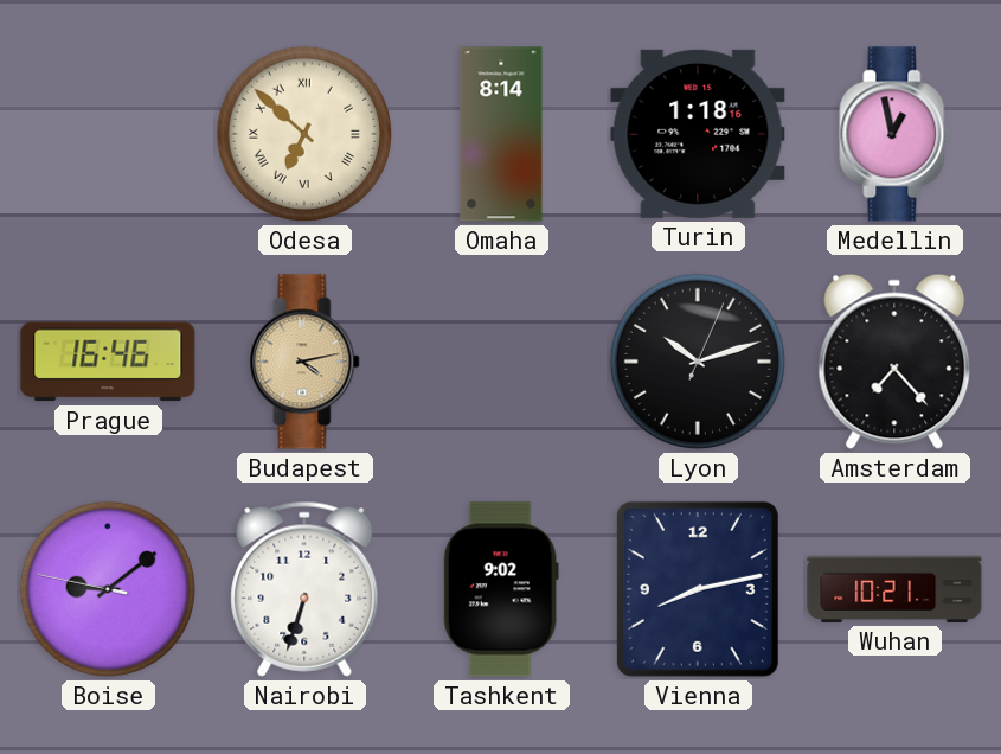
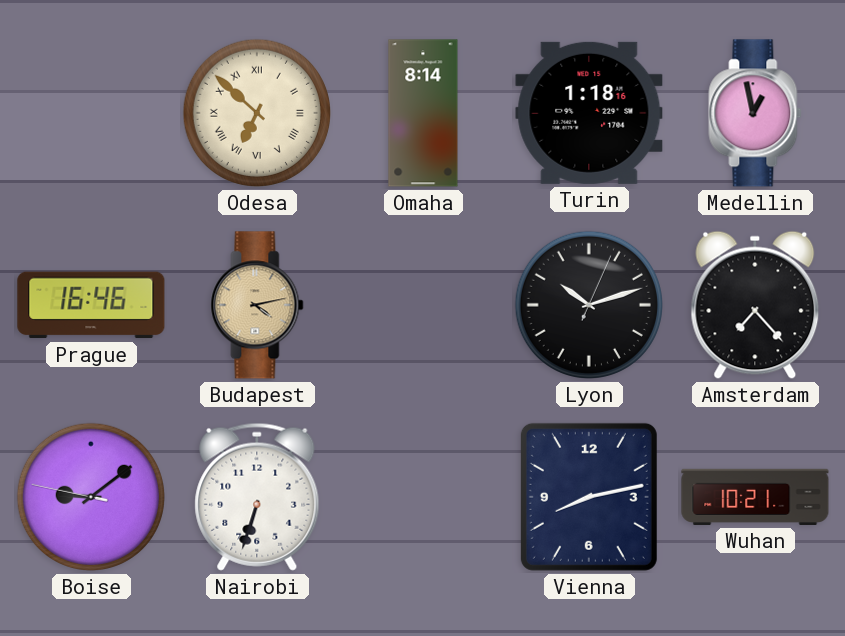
Tashkent: 9:02 -> none
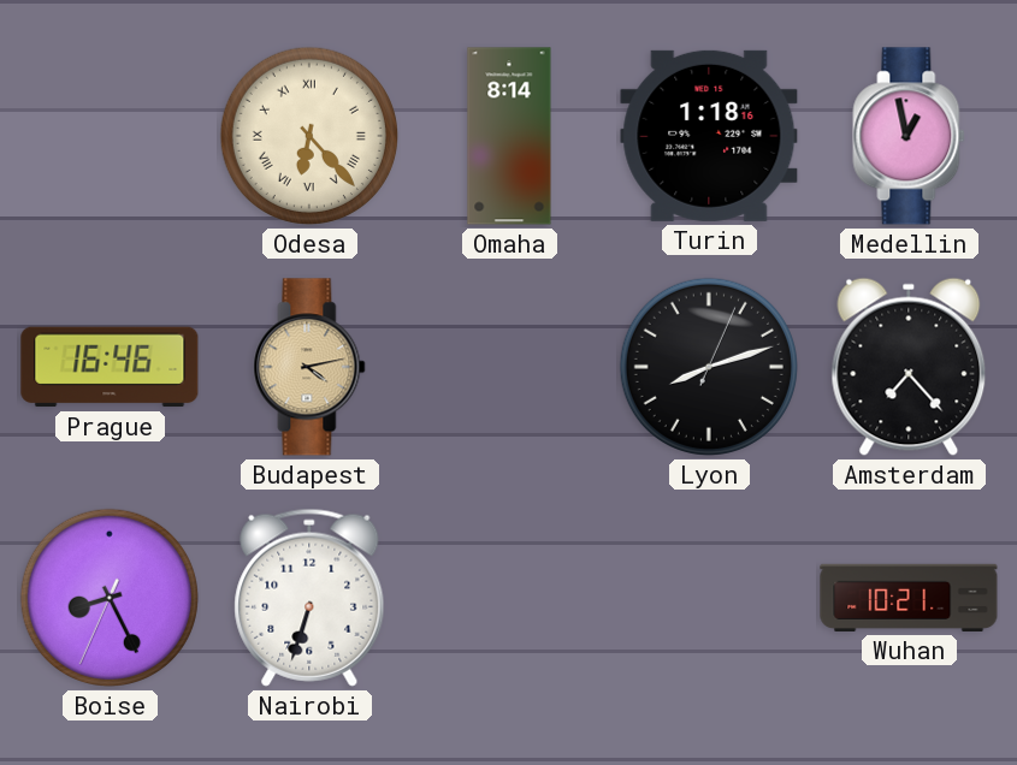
Odesa: 6:52 -> 6:23
Lyon: 10:12 -> 8:12
Boise: 9:08 -> 8:25
Vienna: 8:13 -> none
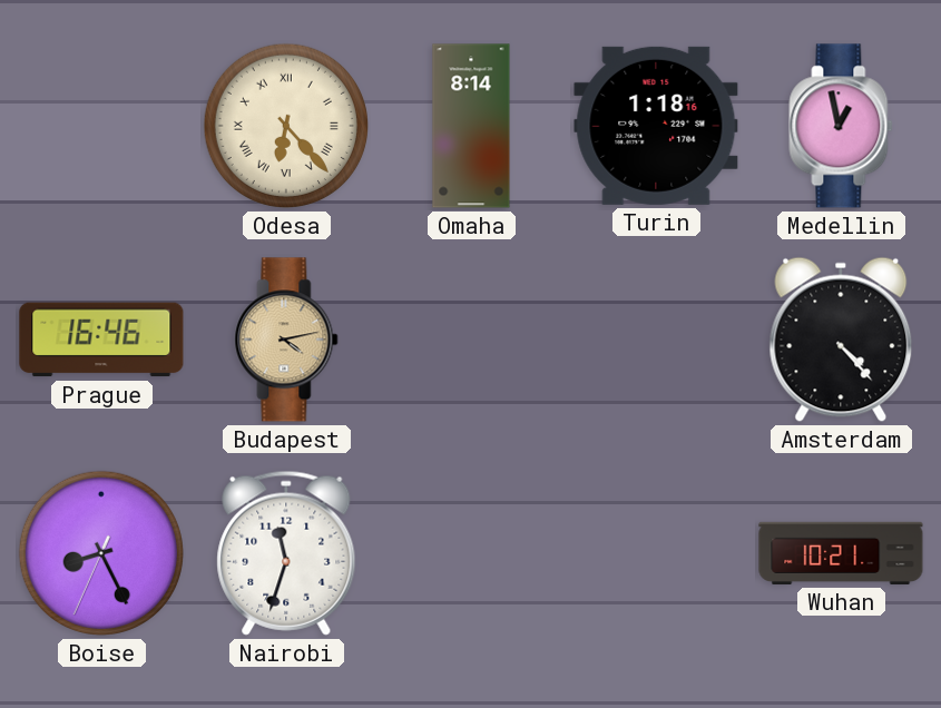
Lyon: 8:12 -> none
Amsterdam: 7:23 -> 4:23
Nairobi: 6:33 -> 11:33
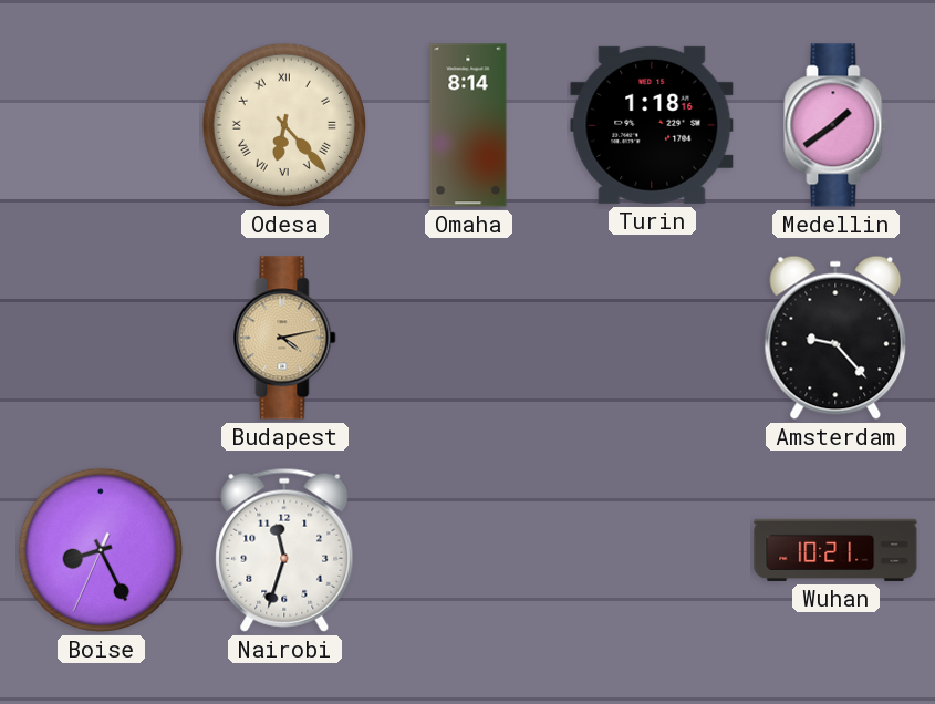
Medellin: 12:58 -> 1:39
Prague: 16:46 -> none
Amsterdam: 4:23 -> 9:23
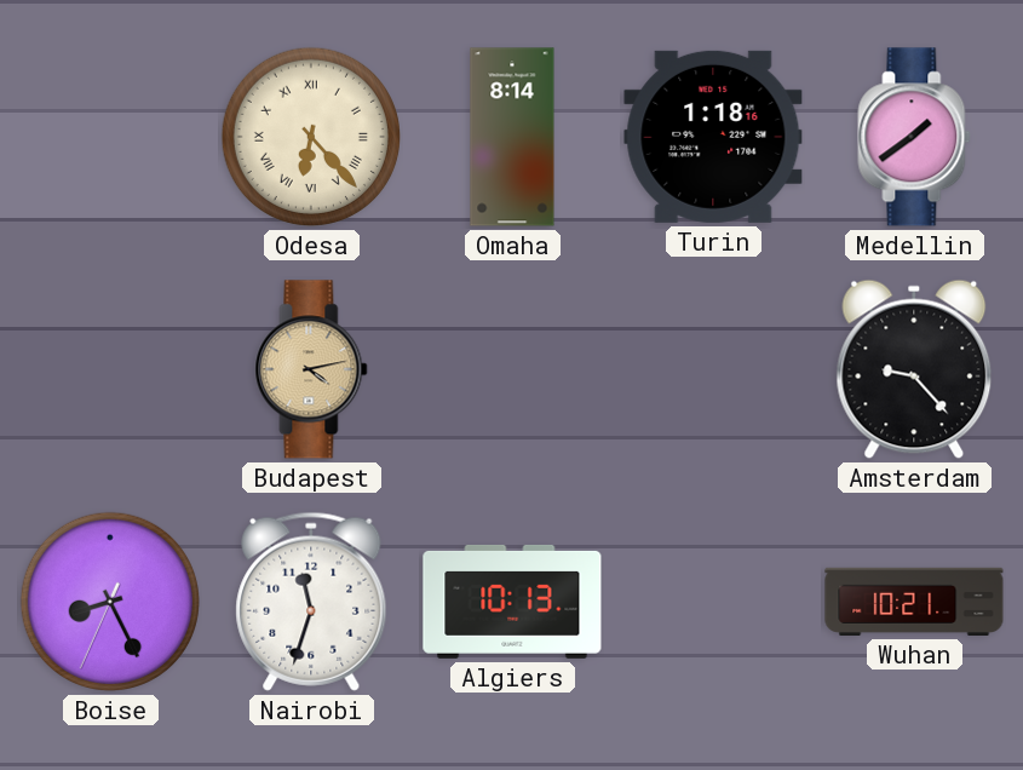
Algiers: none -> 10:13
